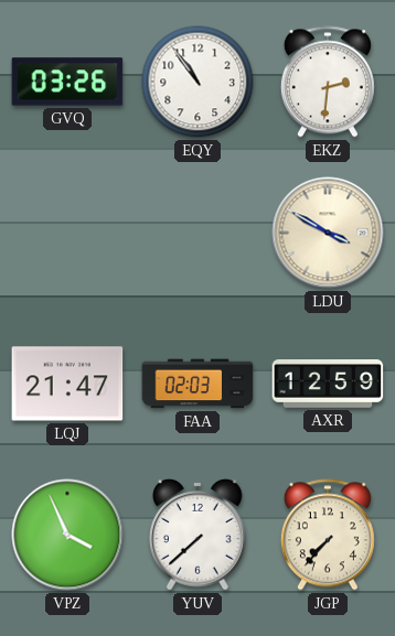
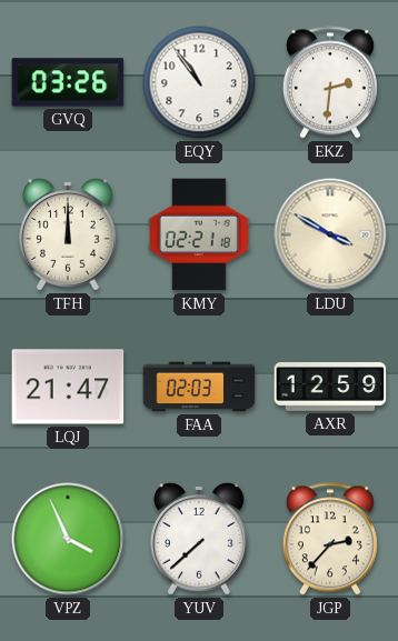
TFH: none -> 12:00
KMY: none -> 02:21
JGP: 7:37 -> 2:37
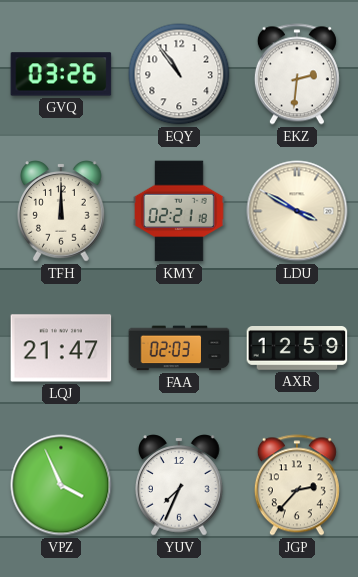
YUV: 7:38 -> 7:34
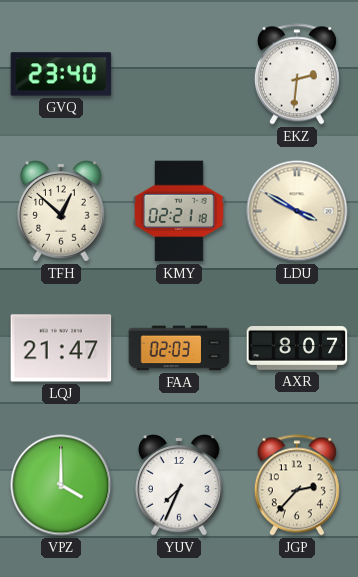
GVQ: 03:26 -> 23:40
EQY: 10:54 -> none
TFH: 12:00 -> 12:52
AXR: 12:59 -> 8:07
VPZ: 3:56 -> 4:00
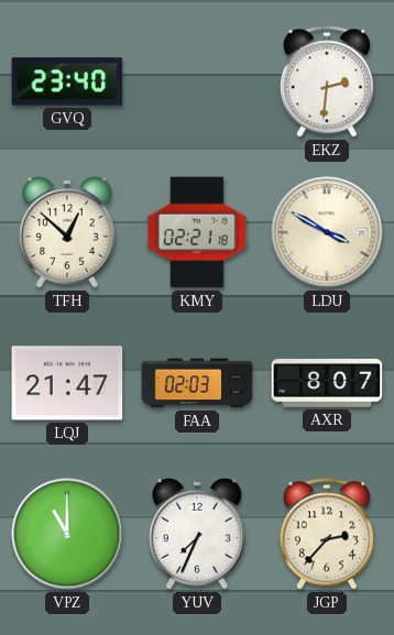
VPZ: 4:00 -> 11:00
